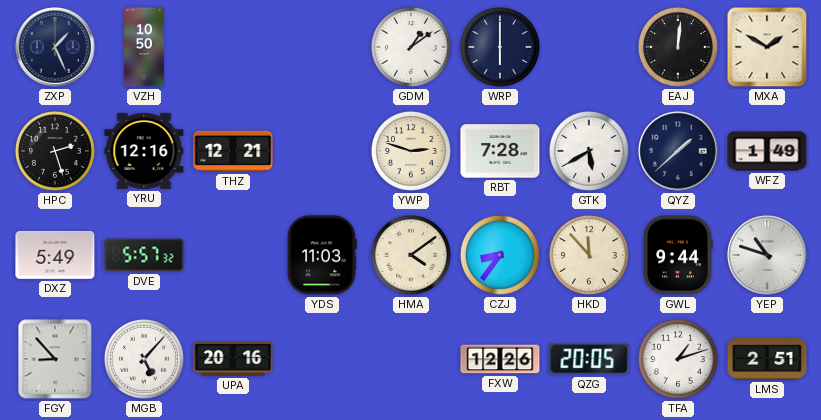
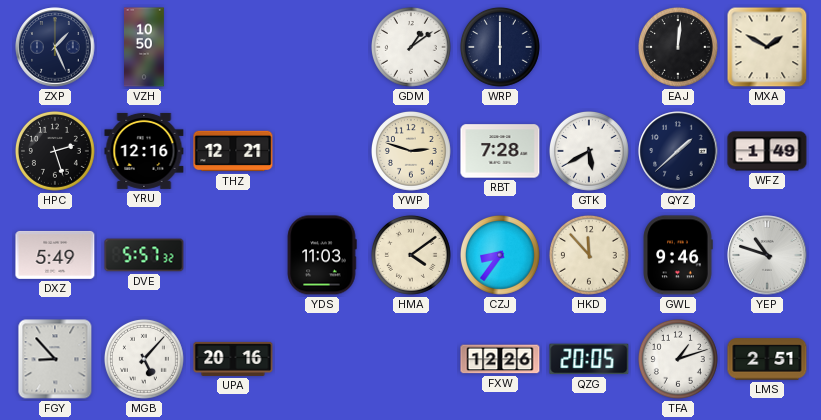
GWL: 9:44 -> 9:46
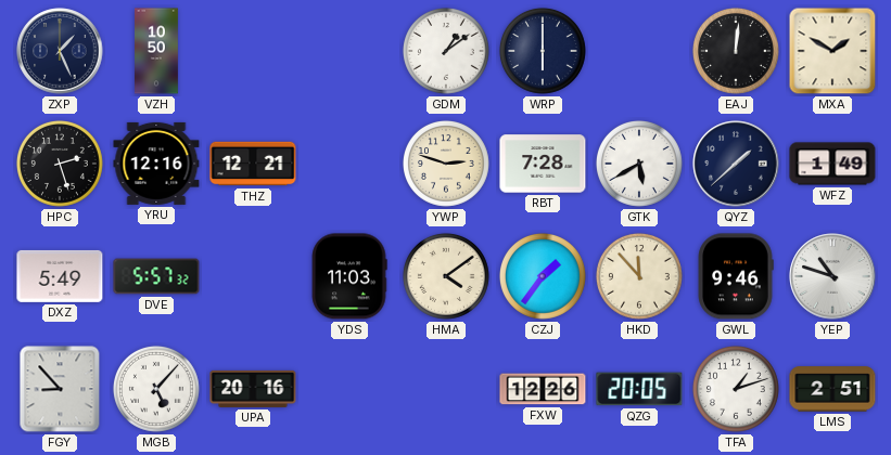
CZJ: 8:36 -> 1:36
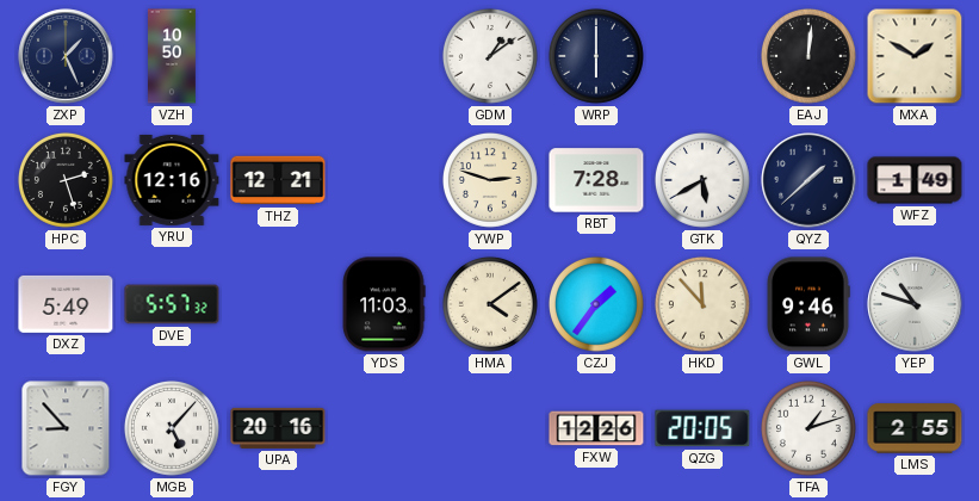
LMS: 2:51 -> 2:55
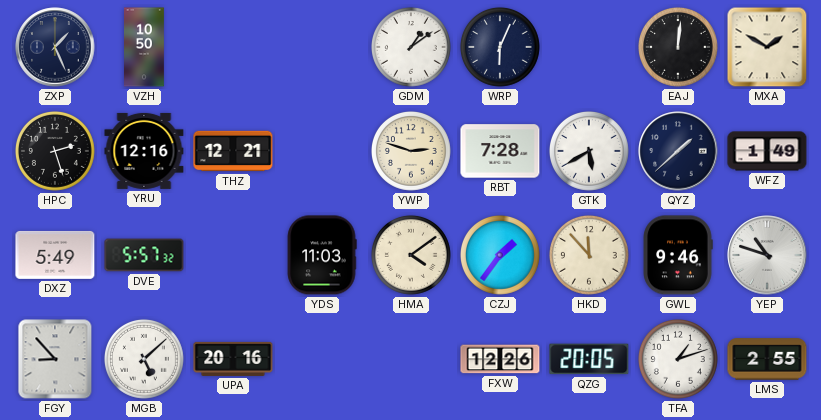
WRP: 6:00 -> 6:04
MGB: 5:07 -> 5:08
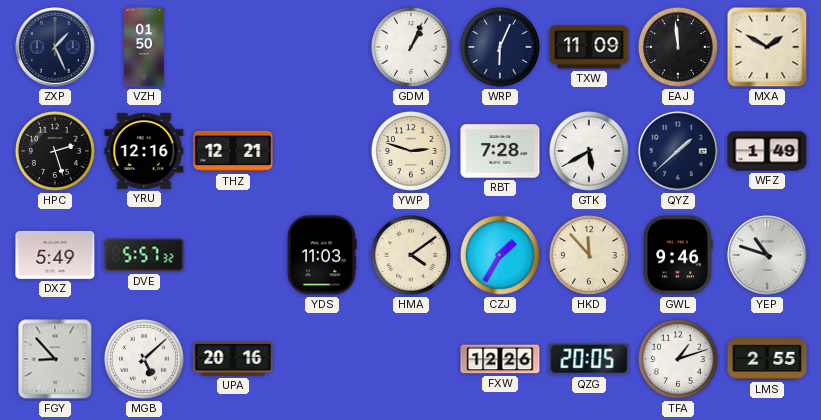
VZH: 10:50 -> 01:50
GDM: 1:09 -> 1:04
TXW: none -> 11:09
EAJ: 12:01 -> 11:59
CZJ: 1:36 -> 1:35
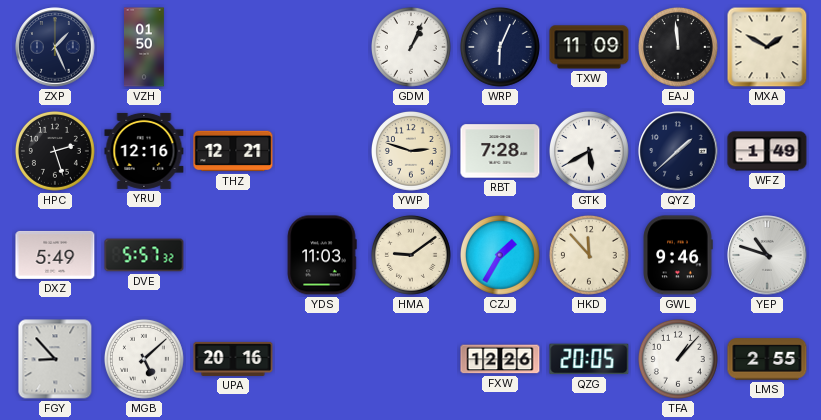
HMA: 4:09 -> 9:09
TFA: 1:12 -> 1:07
